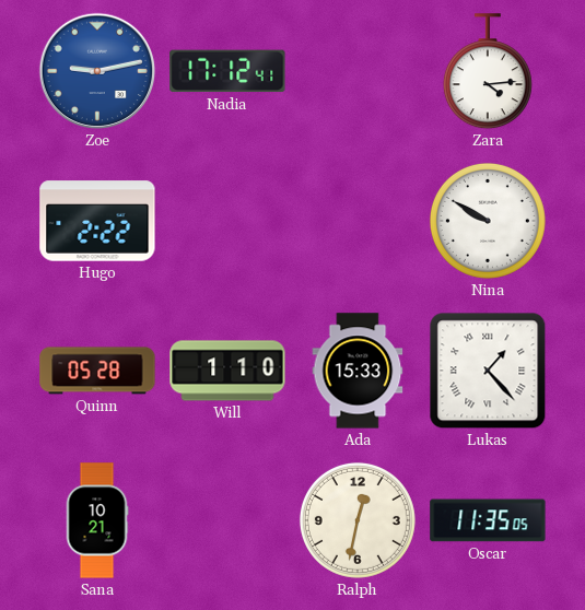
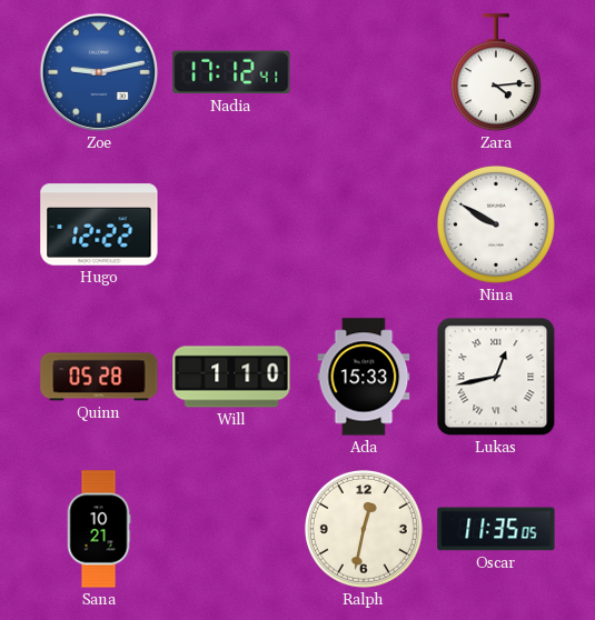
Hugo: 2:22 -> 12:22
Lukas: 1:23 -> 12:43
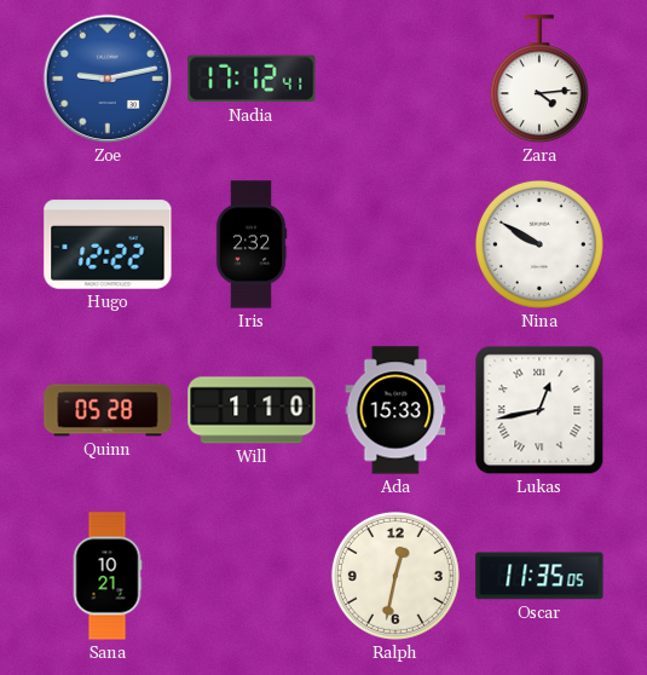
Iris: none -> 2:32
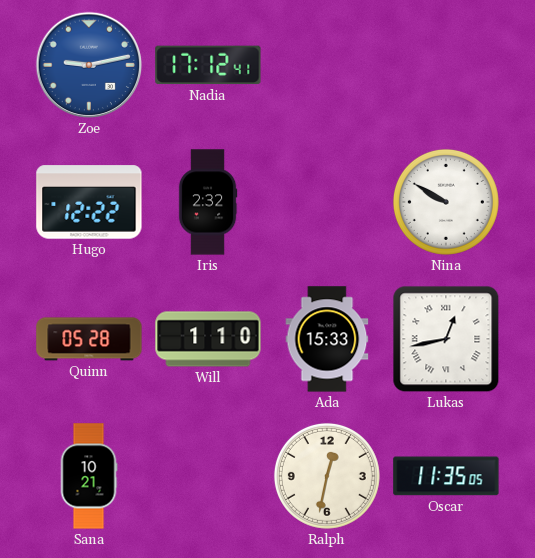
Zara: 4:14 -> none
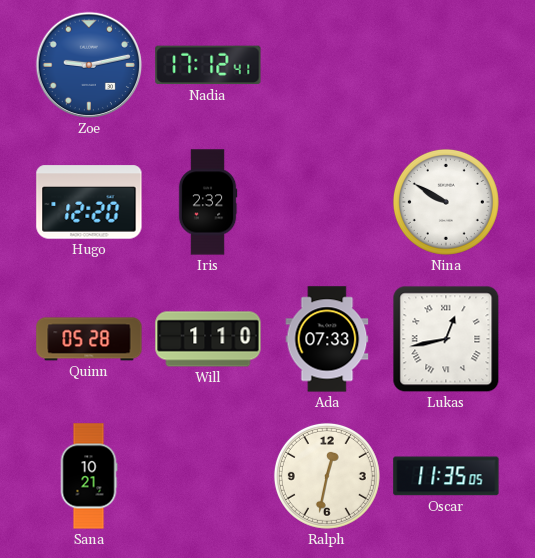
Hugo: 12:22 -> 12:20
Ada: 15:33 -> 07:33
